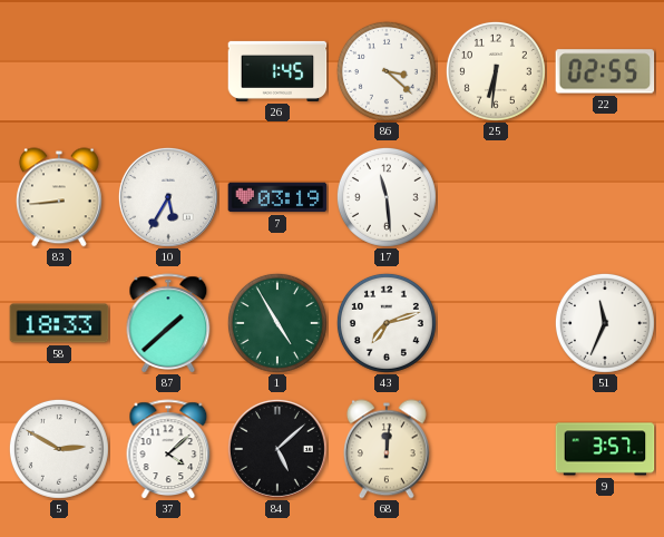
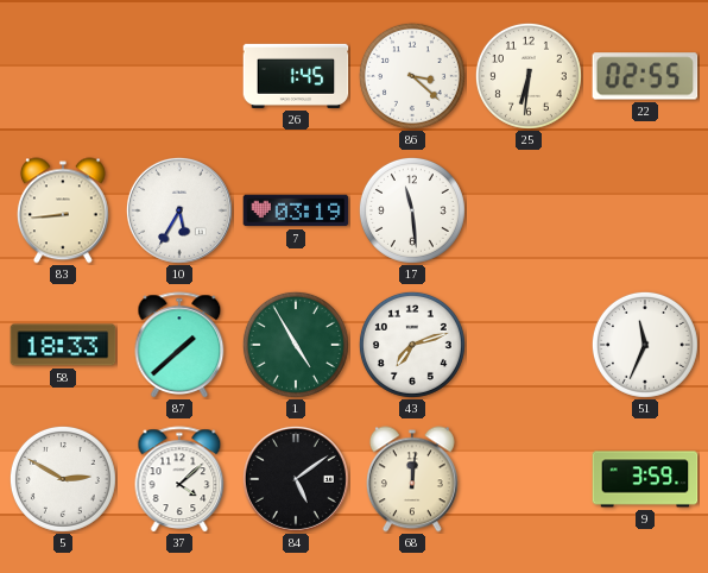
84: 5:08 -> 5:09
9: 3:57 -> 3:59
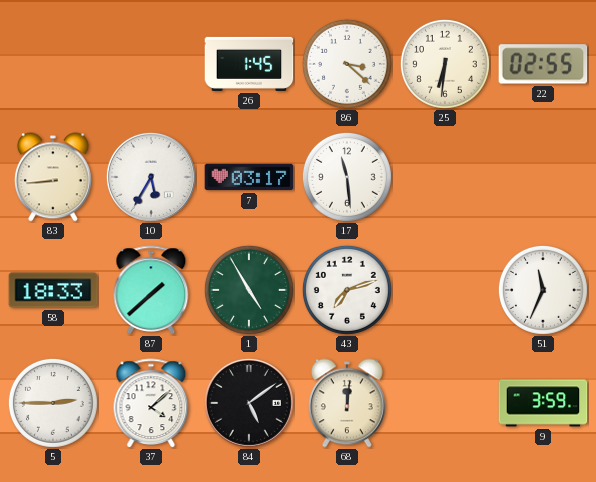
7: 03:19 -> 03:17
5: 2:50 -> 2:45
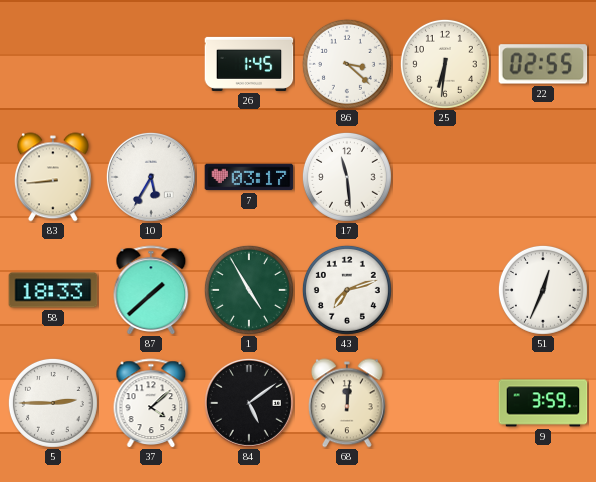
51: 11:34 -> 12:34
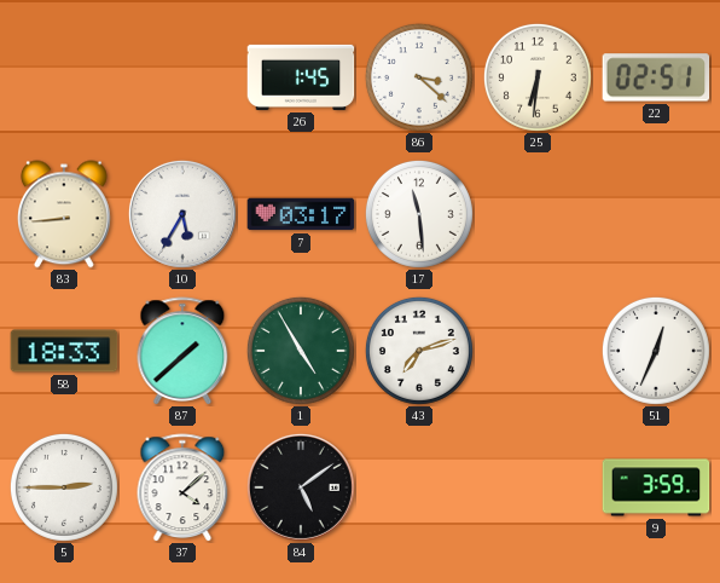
22: 02:55 -> 02:51
68: 12:01 -> none
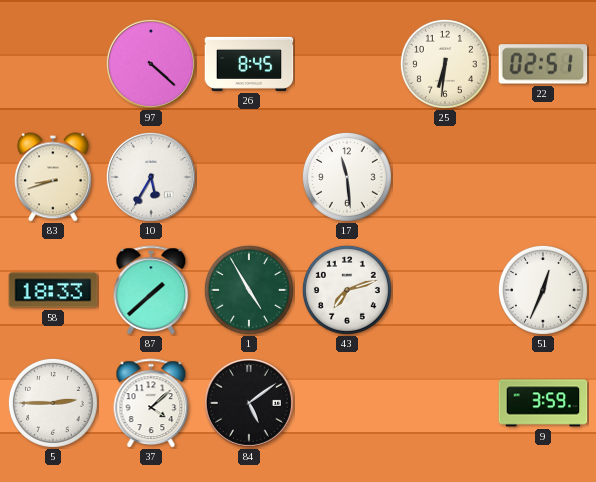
97: none -> 4:22
26: 1:45 -> 8:45
86: 3:22 -> none
83: 8:44 -> 8:42
7: 03:17 -> none
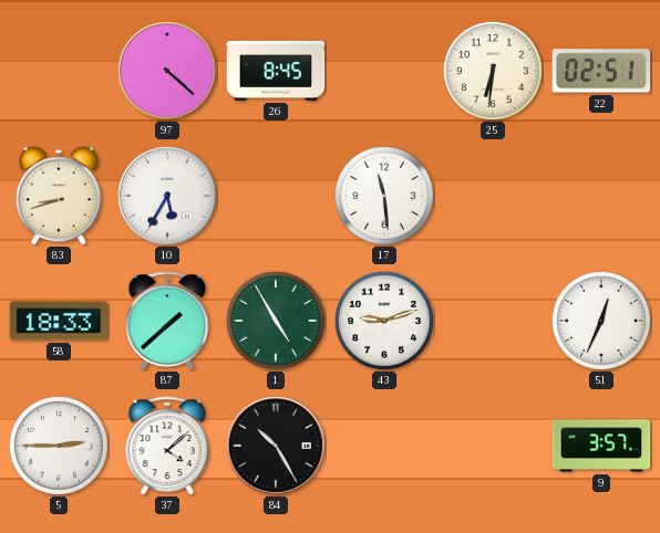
43: 7:12 -> 9:12
84: 5:09 -> 10:25
9: 3:59 -> 3:57
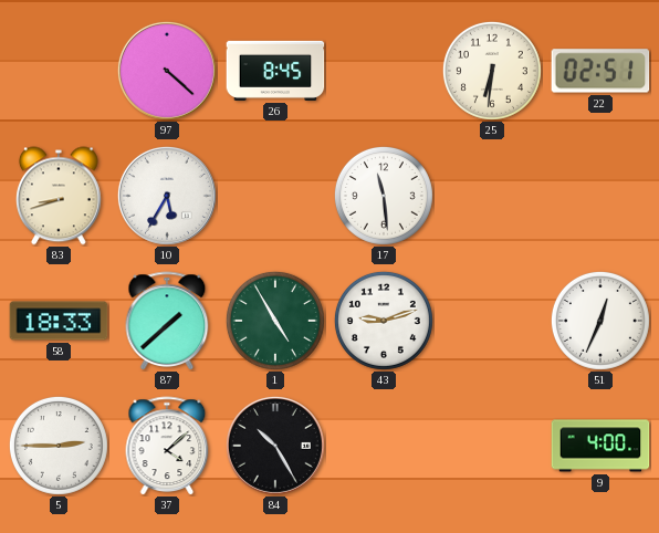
9: 3:57 -> 4:00
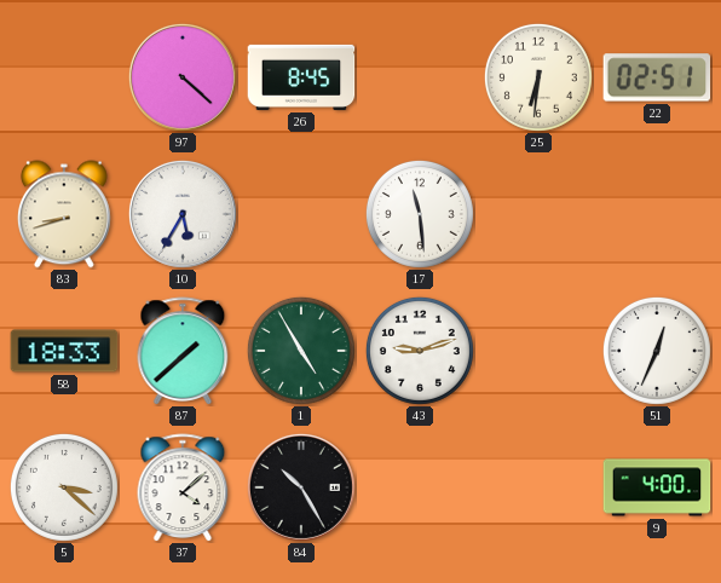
5: 2:45 -> 3:22
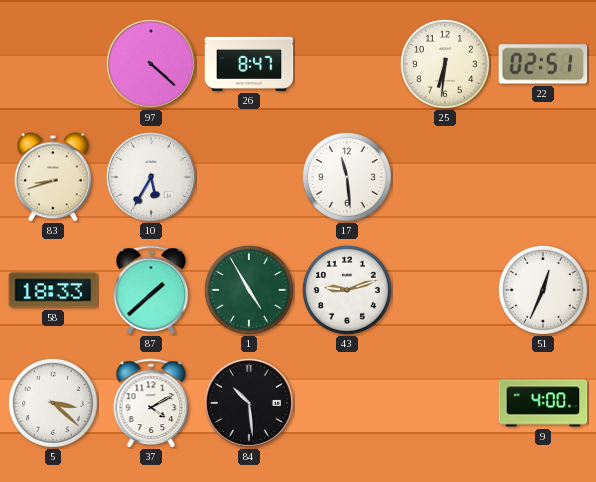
26: 8:45 -> 8:47
37: 4:08 -> 4:10
84: 10:25 -> 10:29
